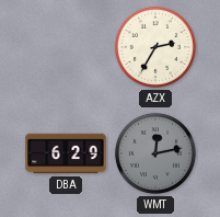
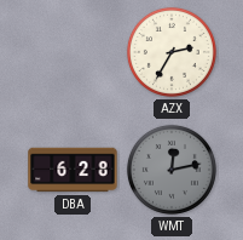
DBA: 6:29 -> 6:28
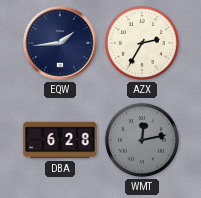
EQW: none -> 1:44
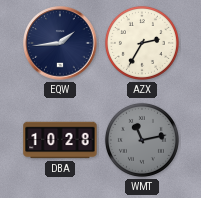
DBA: 6:28 -> 10:28
WMT: 12:13 -> 11:13
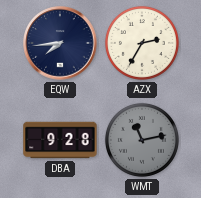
EQW: 1:44 -> 7:44
DBA: 10:28 -> 9:28
